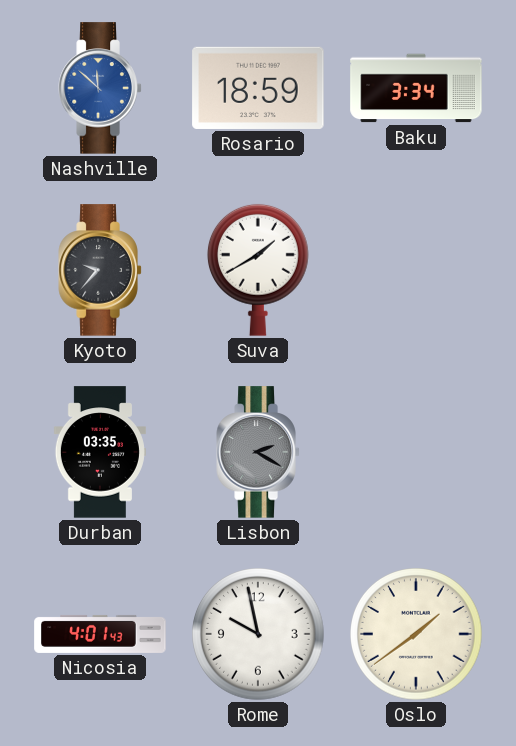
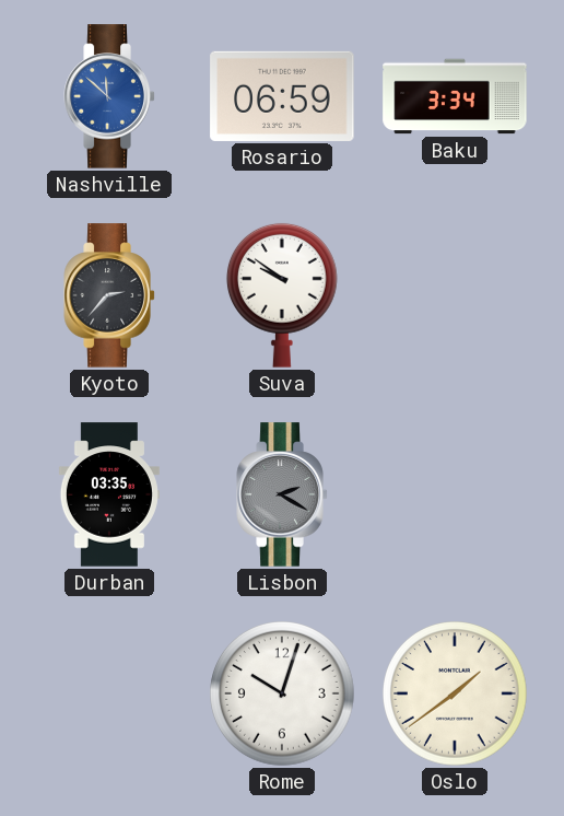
Rosario: 18:59 -> 06:59
Kyoto: 9:37 -> 2:37
Suva: 1:40 -> 9:51
Nicosia: 4:01 -> none
Rome: 9:58 -> 10:03
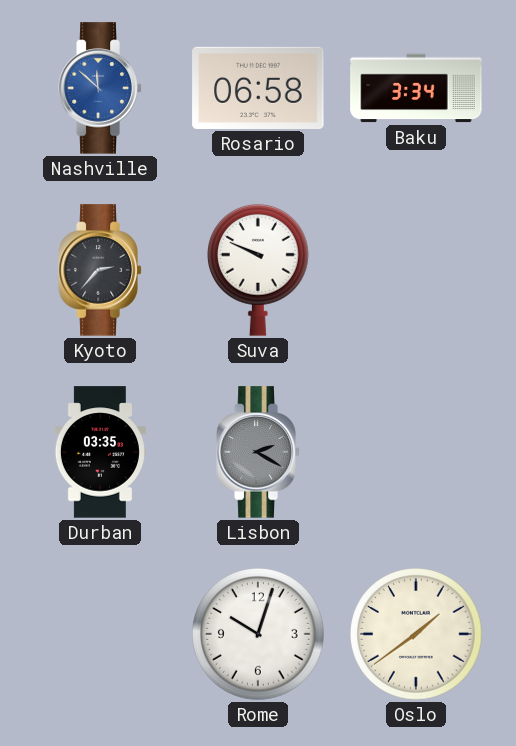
Rosario: 06:59 -> 06:58
Suva: 9:51 -> 9:49
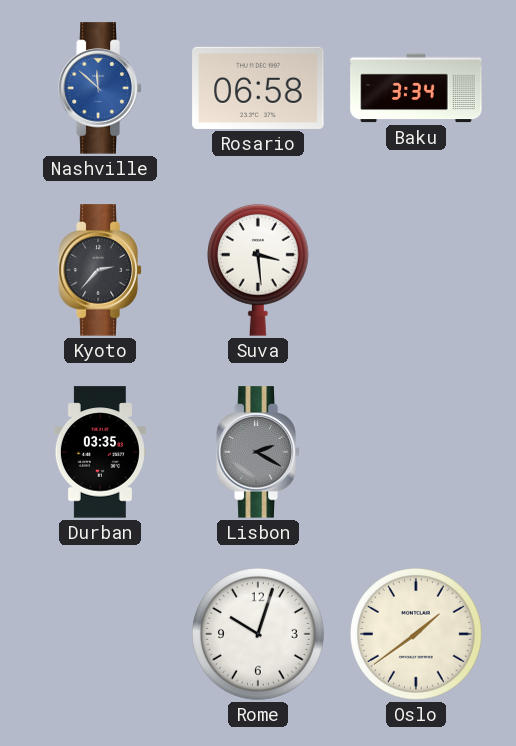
Suva: 9:49 -> 3:29
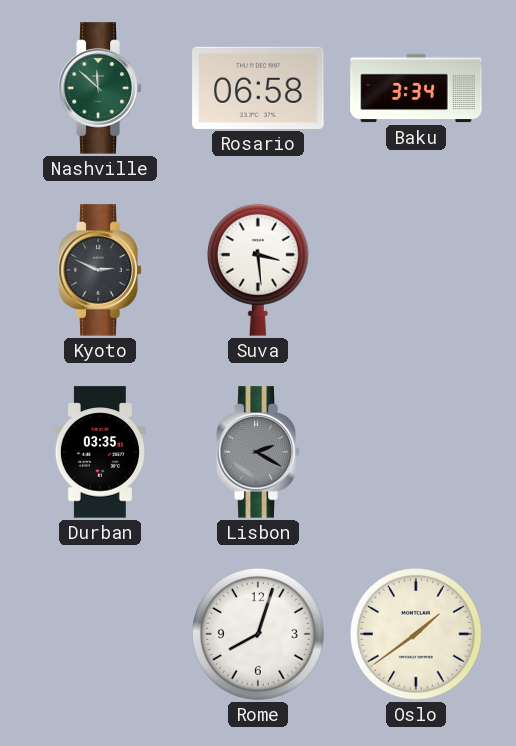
Nashville dial: blue -> green
Kyoto: 2:37 -> 2:49
Rome: 10:03 -> 8:03
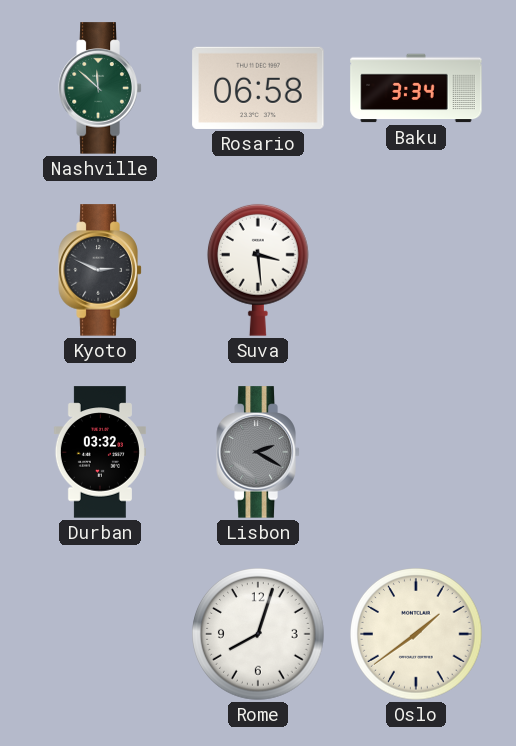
Durban: 03:35 -> 03:32
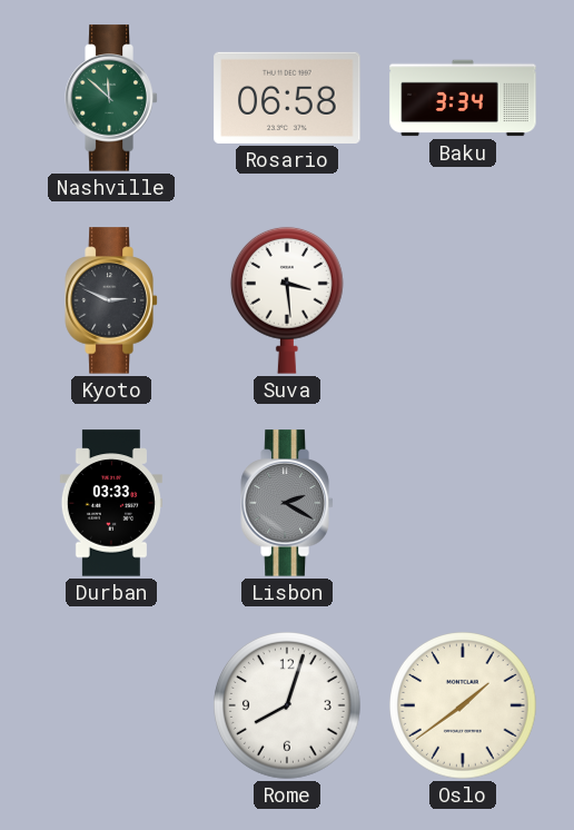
Durban: 03:32 -> 03:33
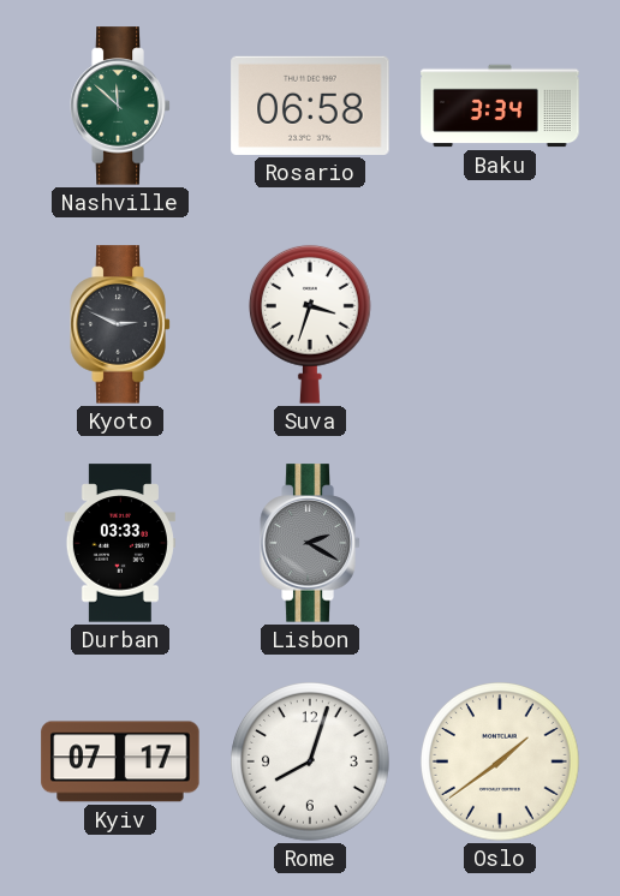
Suva: 3:29 -> 3:33
Kyiv: none -> 07:17
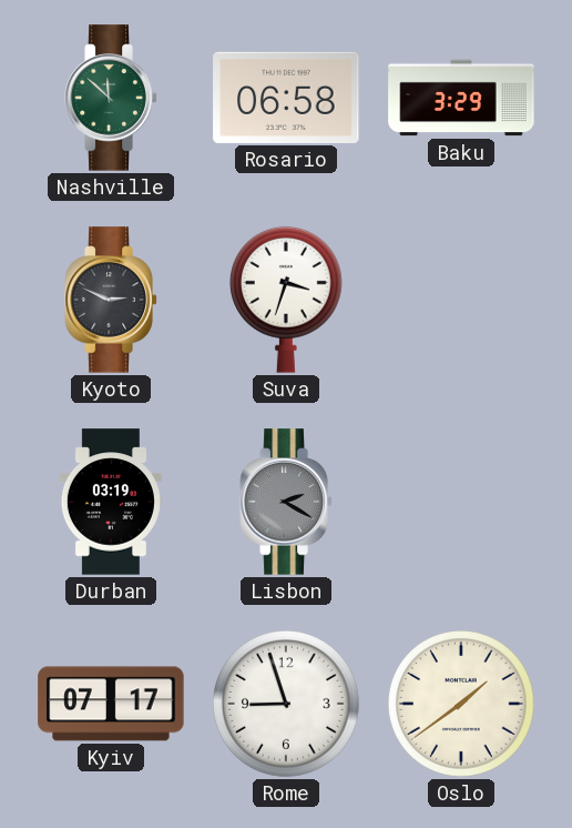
Baku: 3:34 -> 3:29
Durban: 03:33 -> 03:19
Rome: 8:03 -> 8:57
